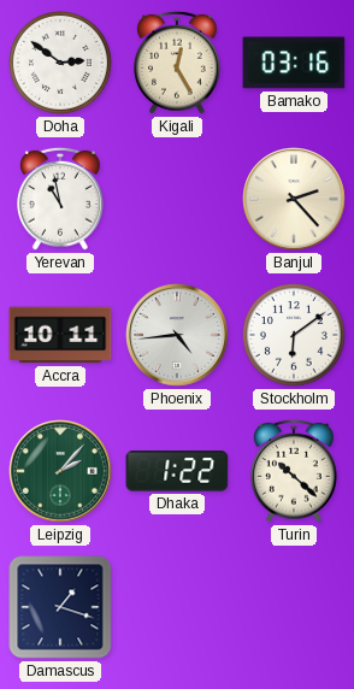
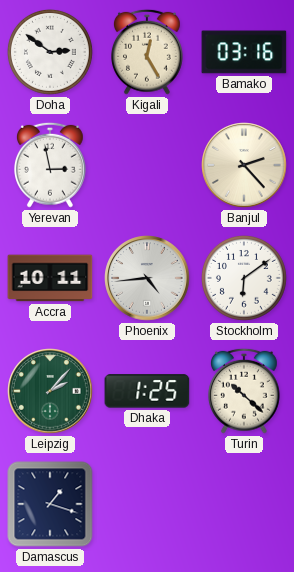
Yerevan: 10:58 -> 2:58
Dhaka: 1:22 -> 1:25
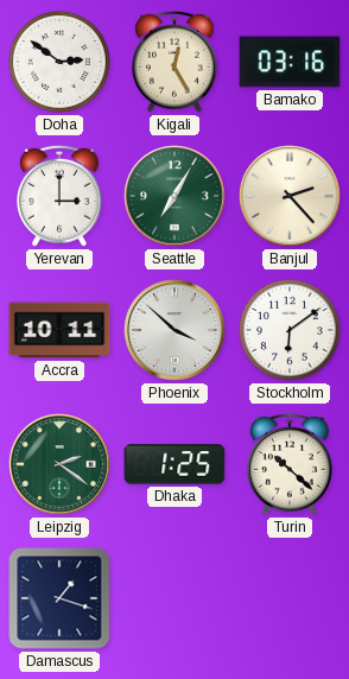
Yerevan: 2:58 -> 3:00
Seattle: none -> 7:05
Phoenix: 4:44 -> 3:52
Leipzig: 2:07 -> 2:21
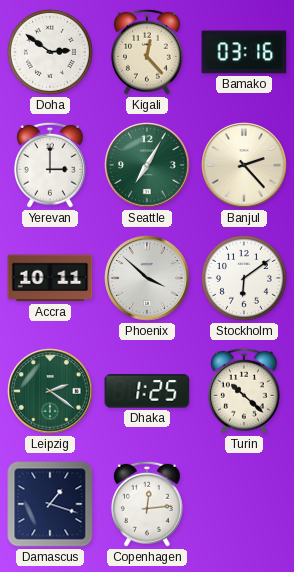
Kigali: 12:25 -> 12:23
Copenhagen: none -> 12:14
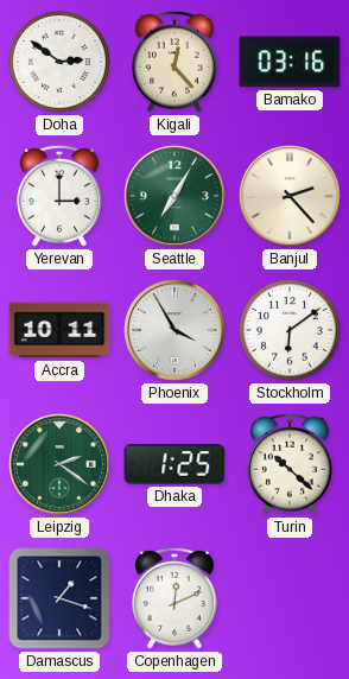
Phoenix: 3:52 -> 3:55
Copenhagen: 12:14 -> 12:11
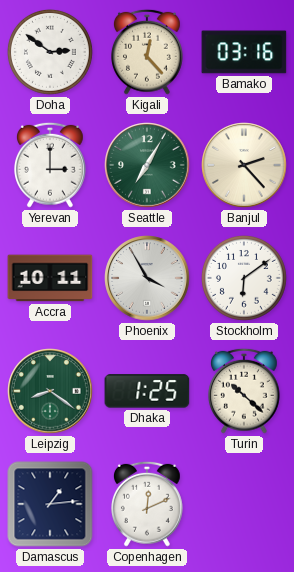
Leipzig: 2:21 -> 8:21
Damascus: 1:18 -> 1:14
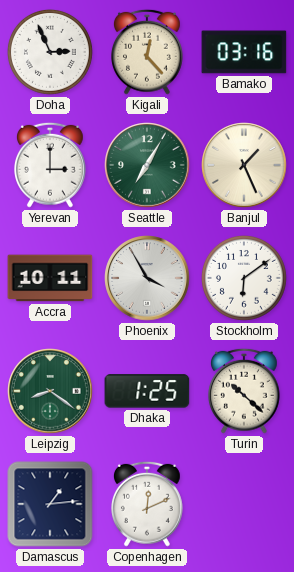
Doha: 2:51 -> 2:56
Banjul: 2:23 -> 1:26
